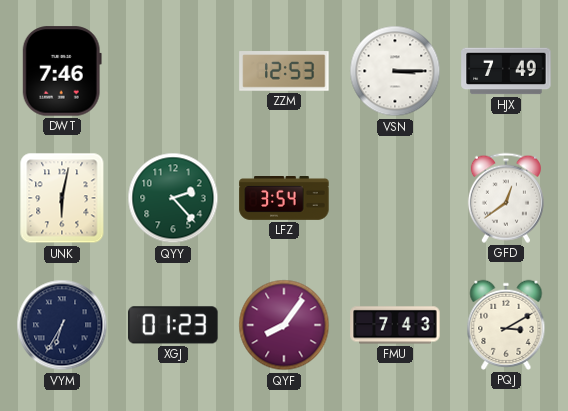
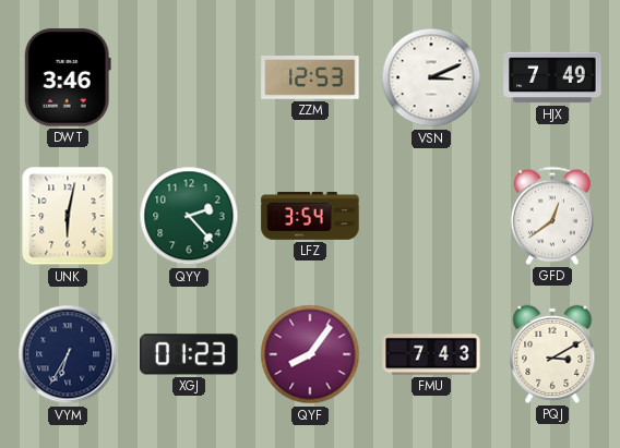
DWT: 7:46 -> 3:46
VSN: 3:15 -> 3:11
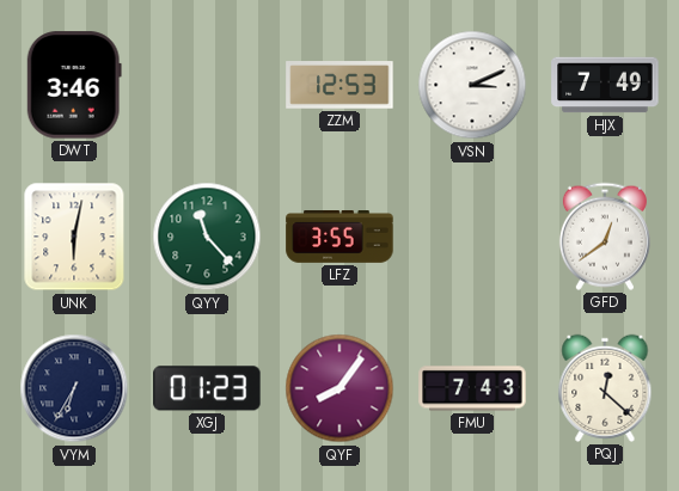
QYY: 2:23 -> 11:23
LFZ: 3:54 -> 3:55
PQJ: 3:10 -> 12:22
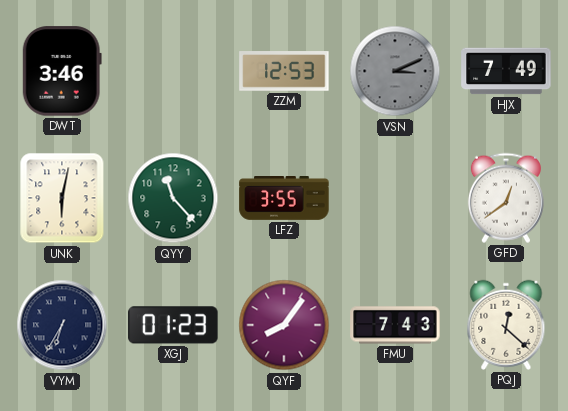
VSN dial: white -> grey
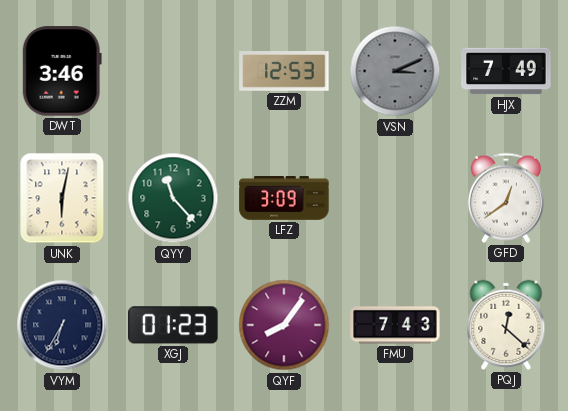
LFZ: 3:55 -> 3:09
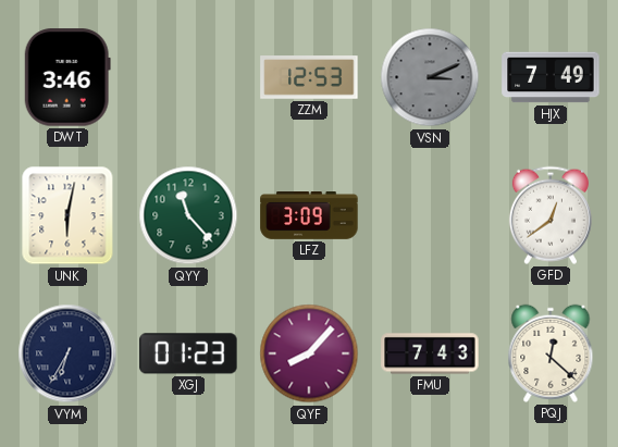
QYF: 8:06 -> 8:07
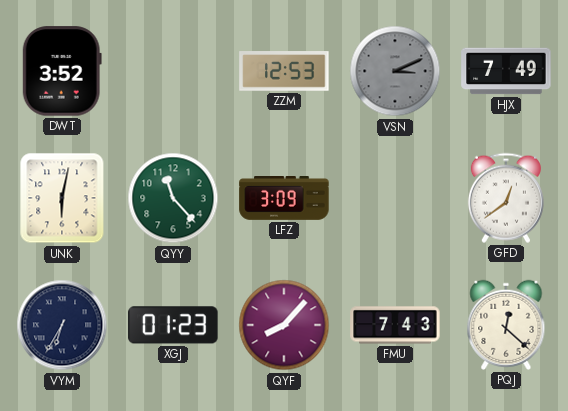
DWT: 3:46 -> 3:52
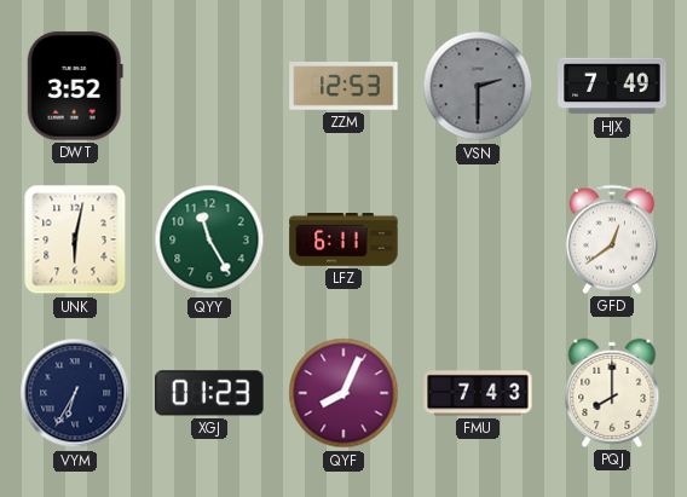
VSN: 3:11 -> 2:30
QYY: 11:23 -> 11:25
LFZ: 3:09 -> 6:11
QYF: 8:07 -> 8:04
PQJ: 12:22 -> 8:00
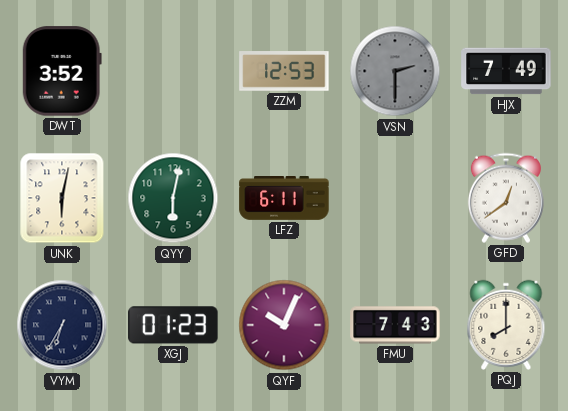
QYY: 11:25 -> 6:02
QYF: 8:04 -> 10:04
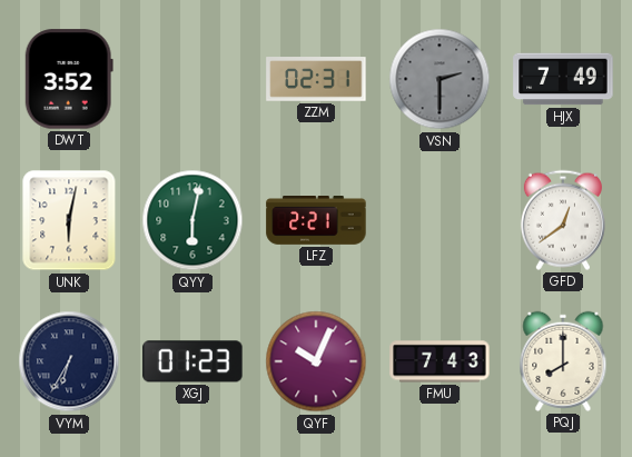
ZZM: 12:53 -> 02:31
LFZ: 6:11 -> 2:21
